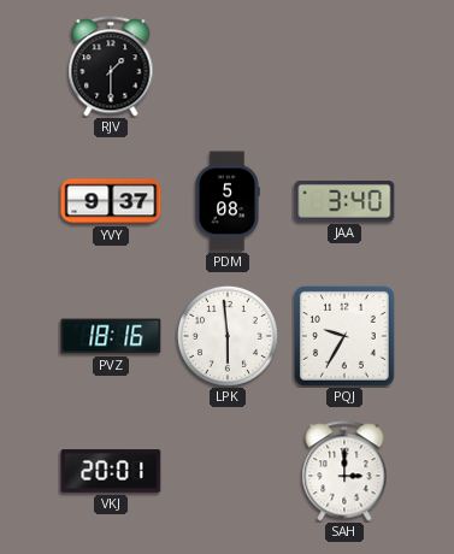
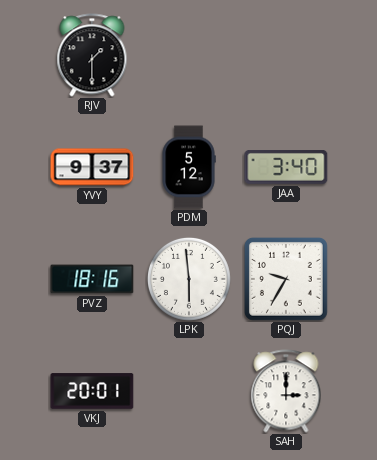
PDM: 5:08 -> 5:12
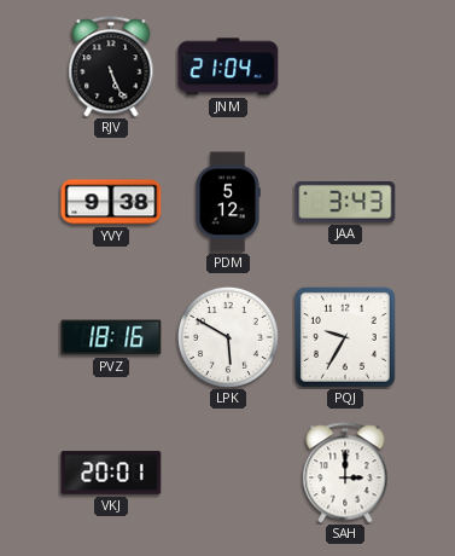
RJV: 1:30 -> 5:26
JNM: none -> 21:04
YVY: 9:37 -> 9:38
JAA: 3:40 -> 3:43
LPK: 5:59 -> 5:50
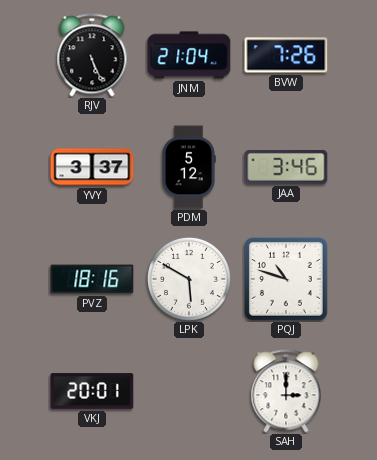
BVW: none -> 7:26
YVY: 9:38 -> 3:37
JAA: 3:43 -> 3:46
PQJ: 9:35 -> 10:48
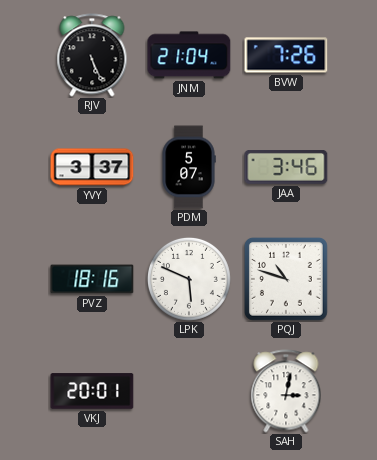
PDM: 5:12 -> 5:07
LPK: 5:50 -> 5:49
SAH: 3:00 -> 3:02
